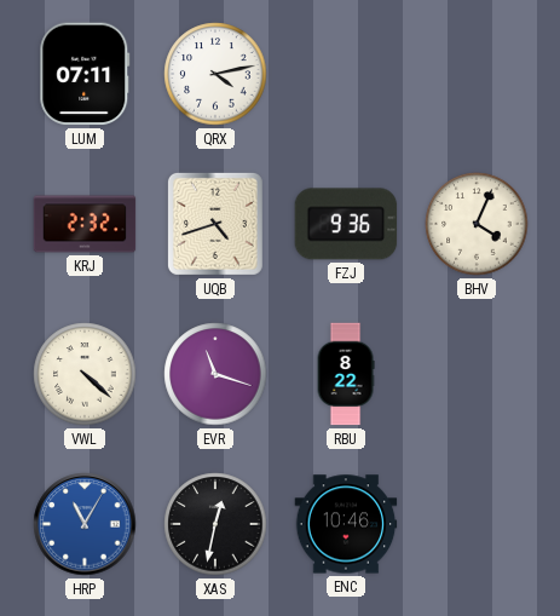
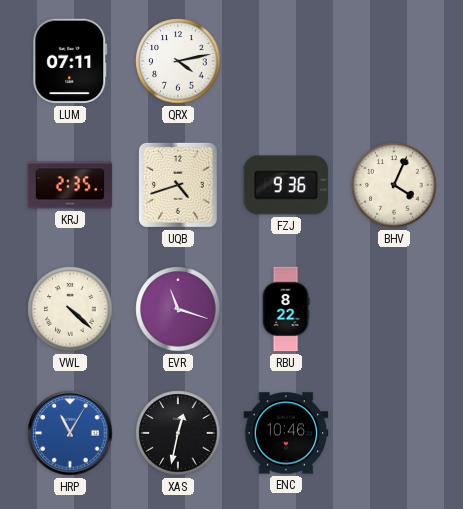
KRJ: 2:32 -> 2:35
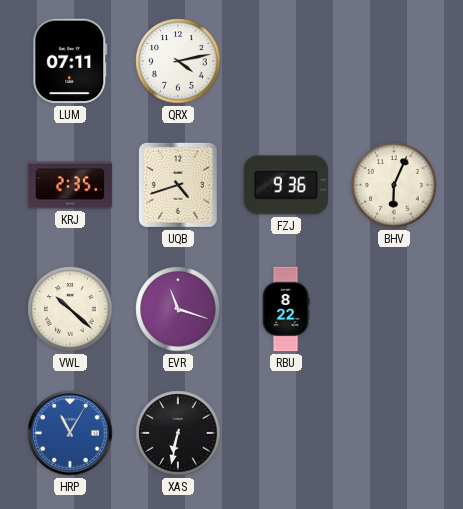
BHV: 4:04 -> 6:04
VWL: 4:22 -> 10:22
XAS: 12:32 -> 6:32
ENC: 10:46 -> none
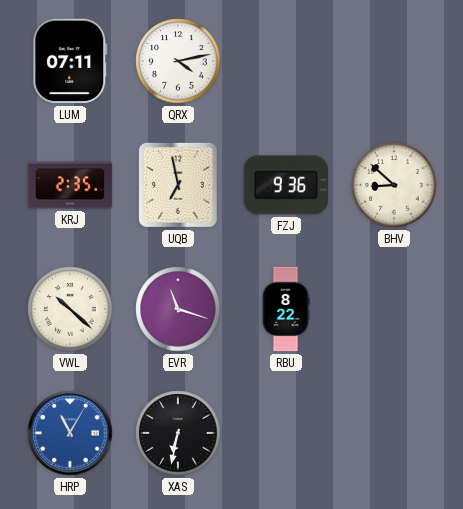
UQB: 4:42 -> 6:58
BHV: 6:04 -> 8:52
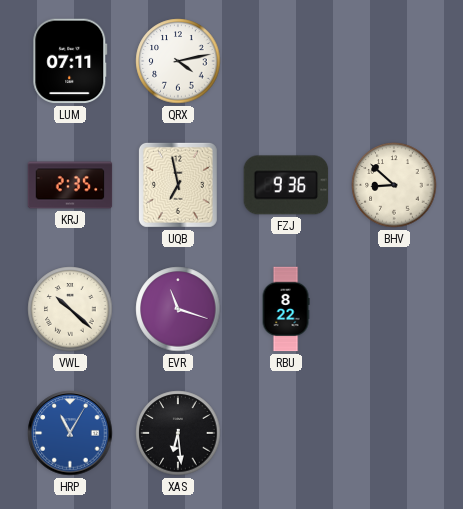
XAS: 6:32 -> 6:29
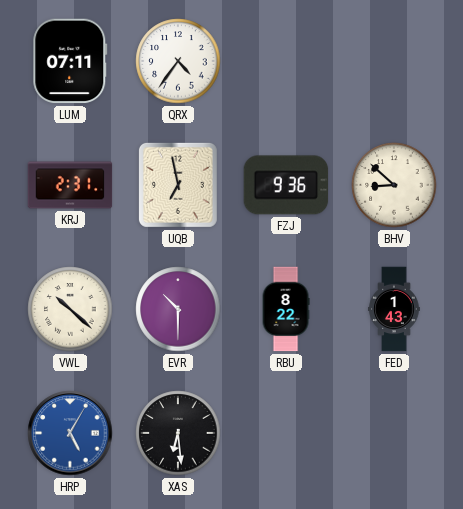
QRX: 4:13 -> 4:36
KRJ: 2:35 -> 2:31
EVR: 11:18 -> 10:30
FED: none -> 1:43
HRP: 11:05 -> 5:05
